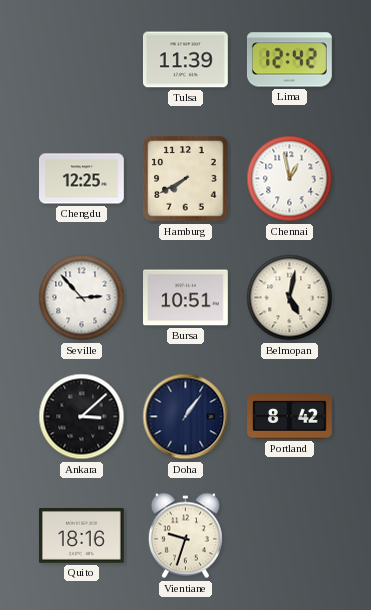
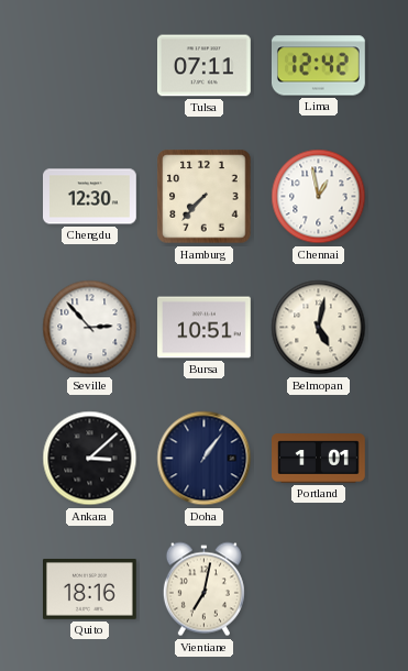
Tulsa: 11:39 -> 07:11
Chengdu: 12:25 -> 12:30
Hamburg: 7:40 -> 7:37
Portland: 8:42 -> 1:01
Vientiane: 9:33 -> 7:02
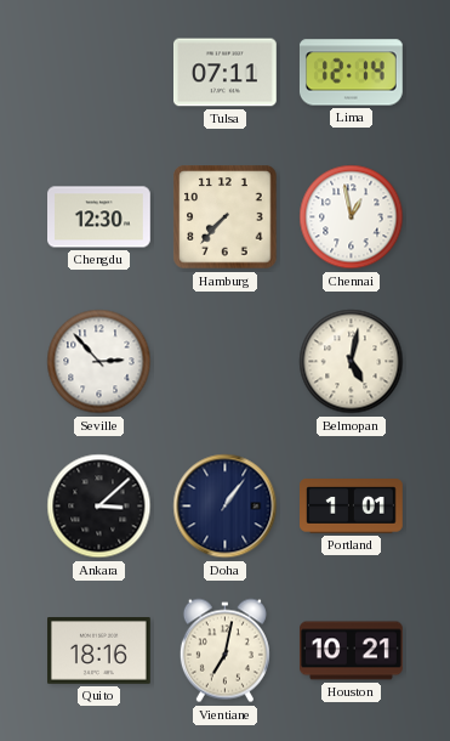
Lima: 12:42 -> 12:14
Bursa: 10:51 -> none
Houston: none -> 10:21
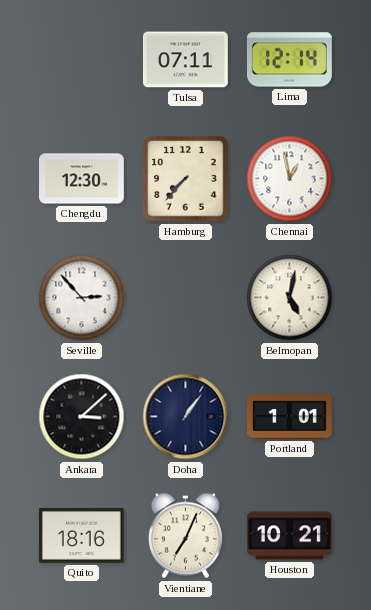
Vientiane: 7:02 -> 7:04
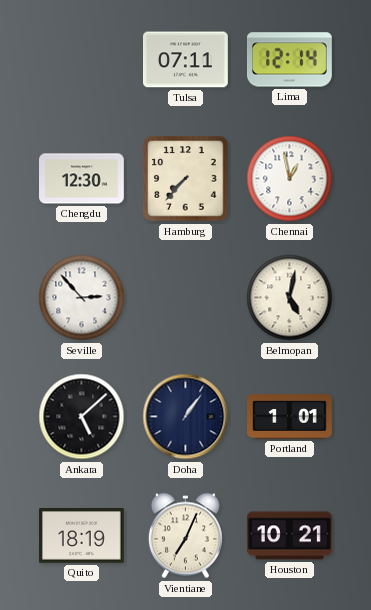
Ankara: 3:08 -> 5:08
Quito: 18:16 -> 18:19
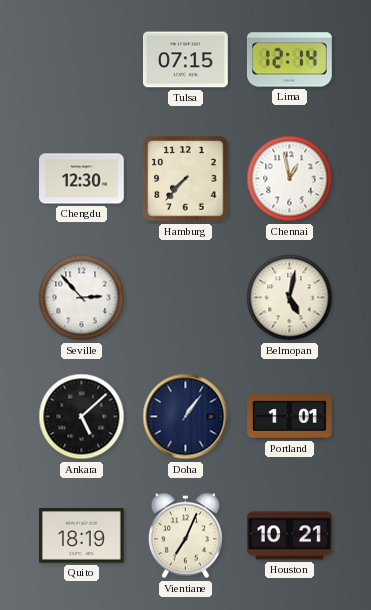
Tulsa: 07:11 -> 07:15
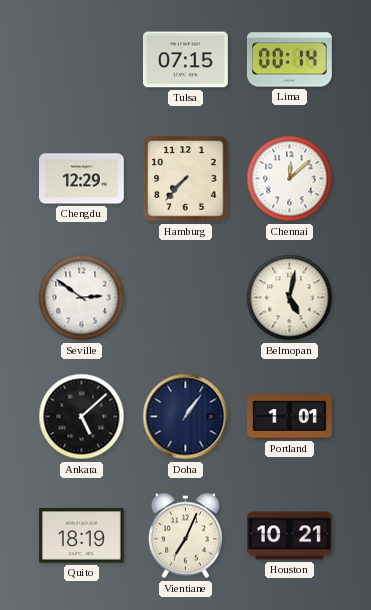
Lima: 12:14 -> 00:14
Chengdu: 12:30 -> 12:29
Chennai: 12:58 -> 12:08
Seville: 2:53 -> 2:51
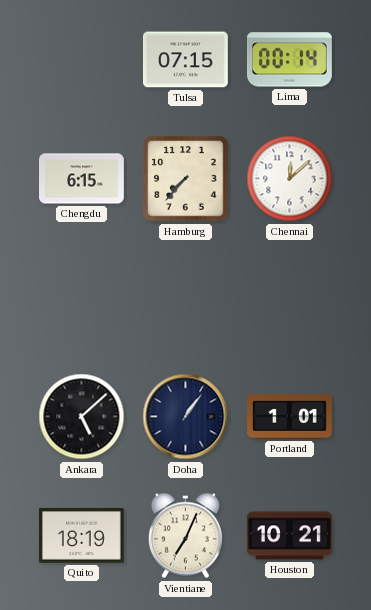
Chengdu: 12:29 -> 6:15
Seville: 2:51 -> none
Belmopan: 5:02 -> none
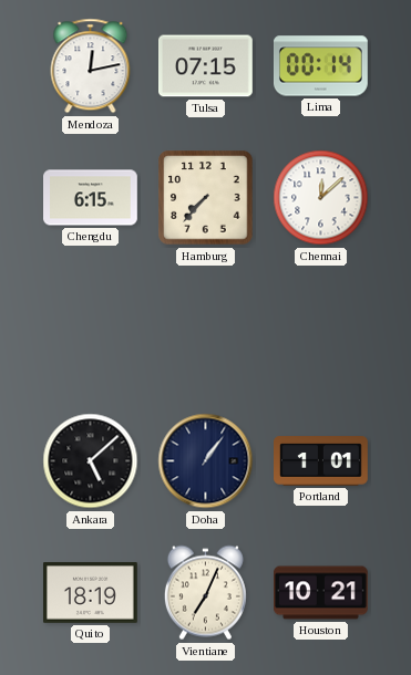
Mendoza: none -> 12:13
